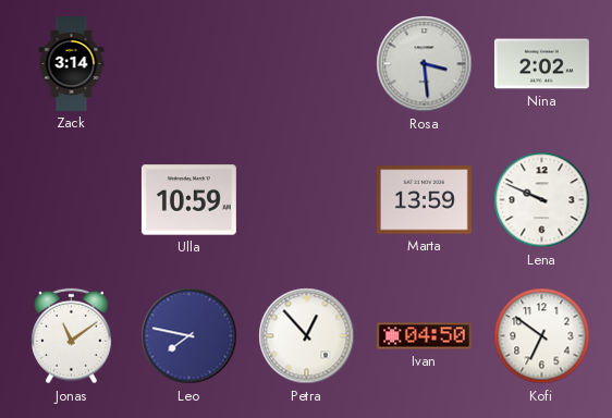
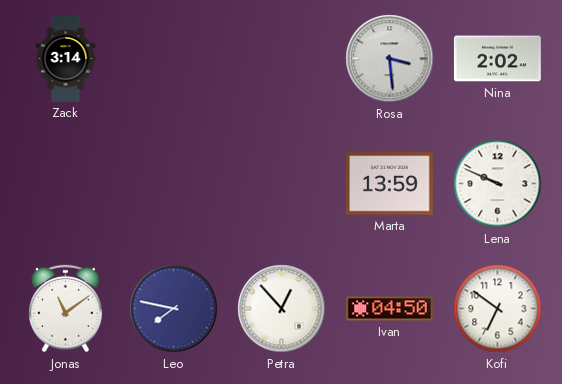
Ulla: 10:59 -> none
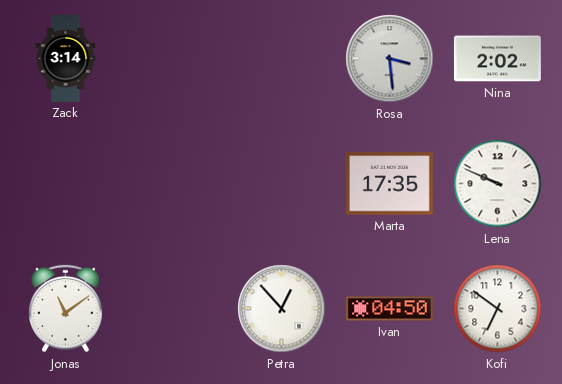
Marta: 13:59 -> 17:35
Leo: 7:47 -> none
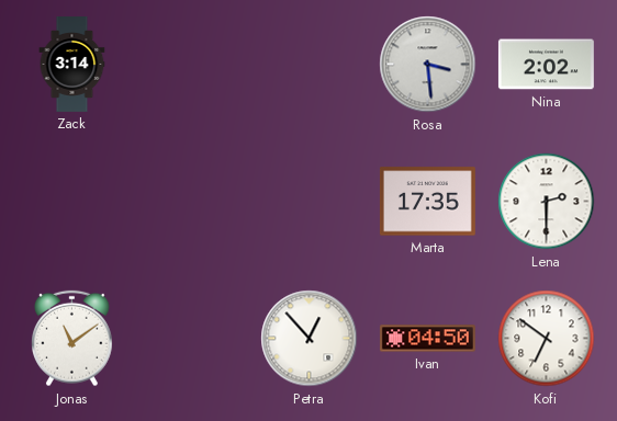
Lena: 9:49 -> 2:30
